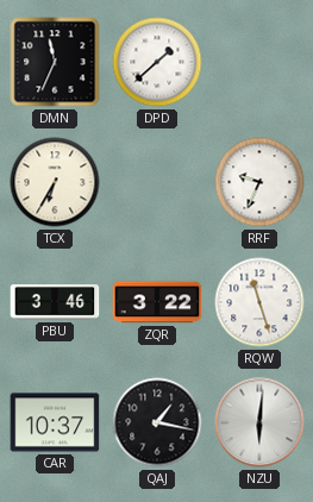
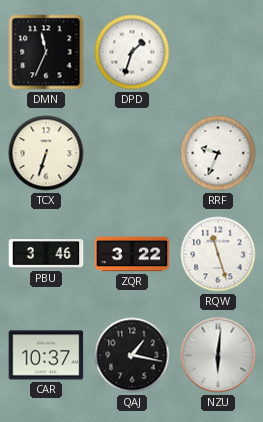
DPD: 1:38 -> 1:33
TCX: 6:35 -> 6:33
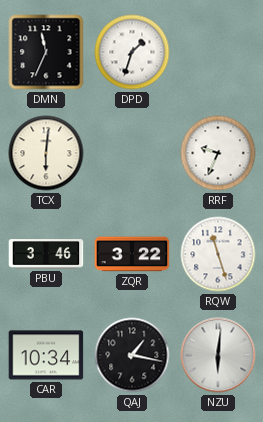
TCX: 6:33 -> 6:01
CAR: 10:37 -> 10:34
